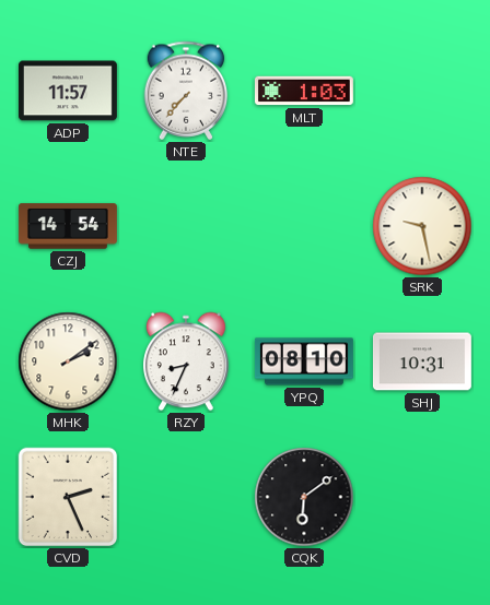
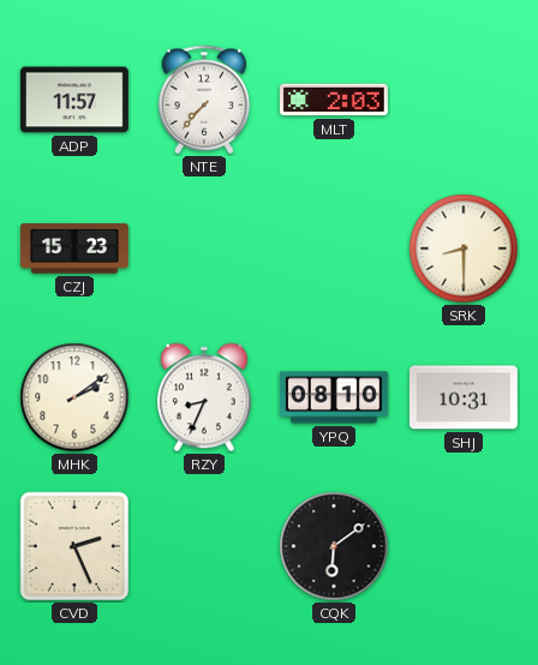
MLT: 1:03 -> 2:03
CZJ: 14:54 -> 15:23
SRK: 9:28 -> 8:30
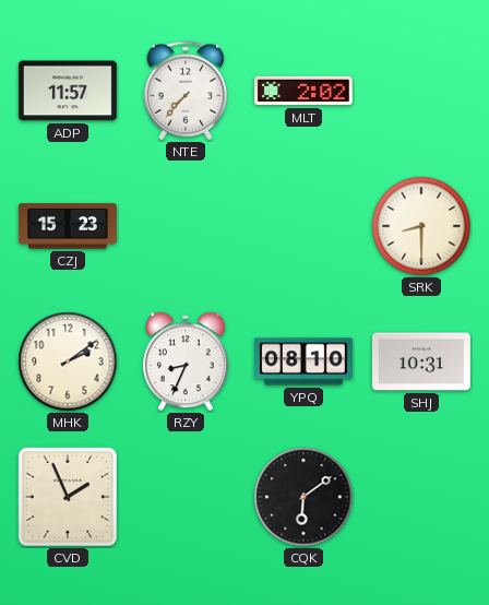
MLT: 2:03 -> 2:02
CVD: 2:26 -> 1:56
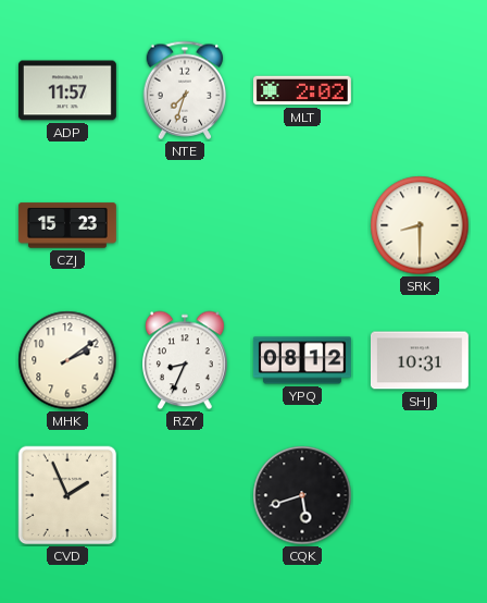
NTE: 7:37 -> 7:33
YPQ: 08:10 -> 08:12
CQK: 6:09 -> 5:42
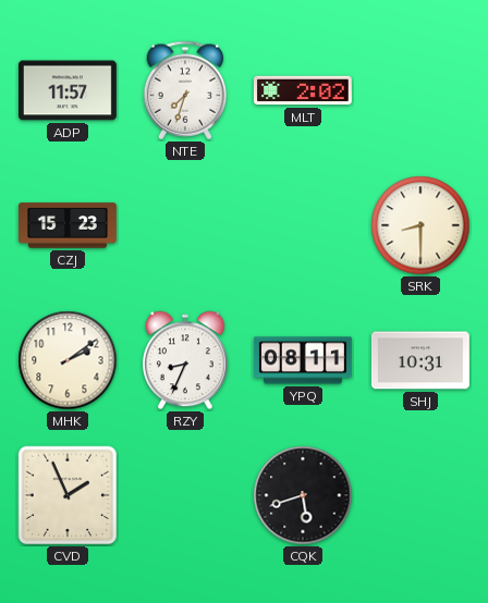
YPQ: 08:12 -> 08:11
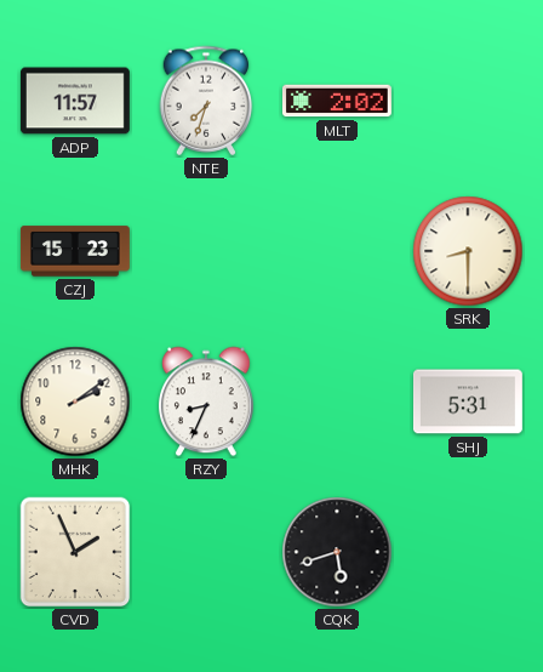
YPQ: 08:11 -> none
SHJ: 10:31 -> 5:31
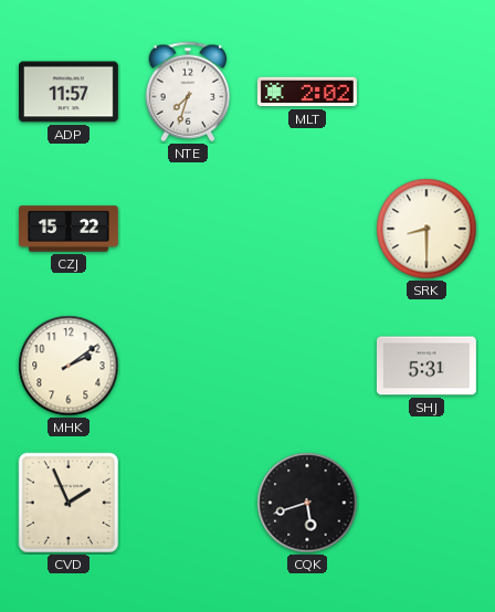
CZJ: 15:23 -> 15:22
RZY: 8:34 -> none
